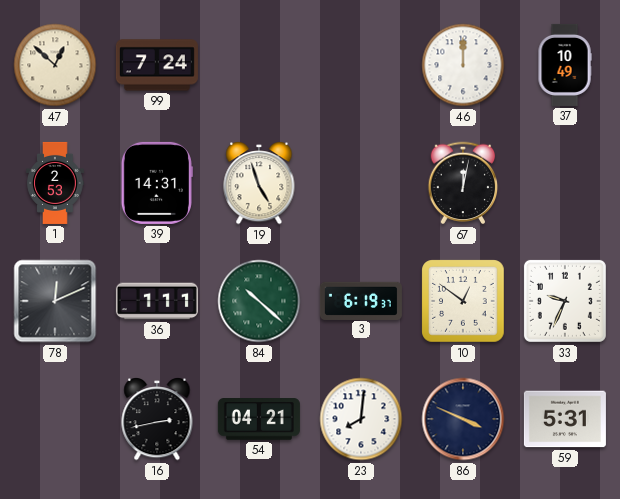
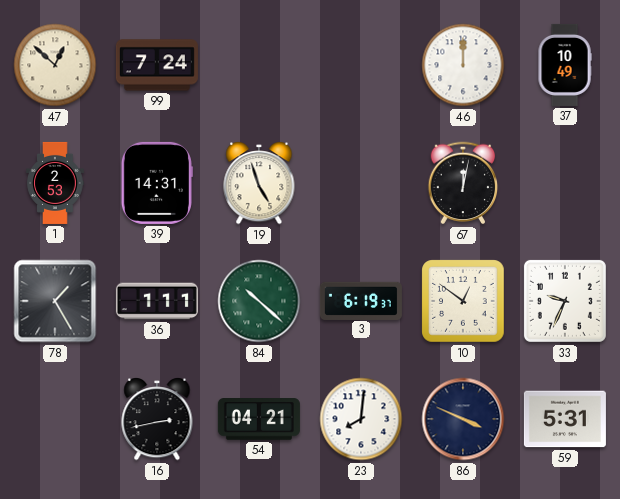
78: 12:11 -> 1:25
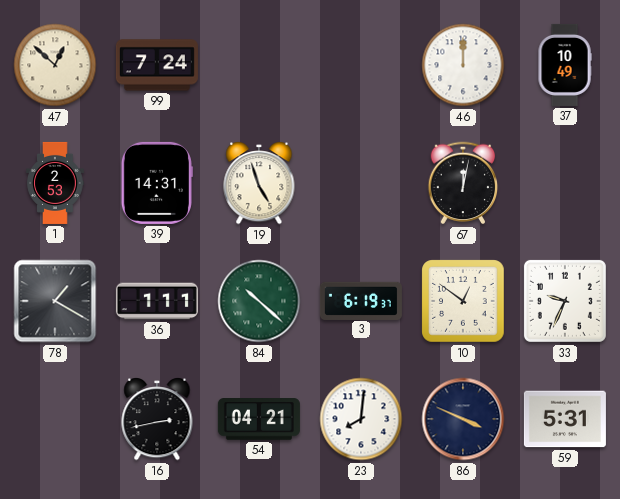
78: 1:25 -> 1:20
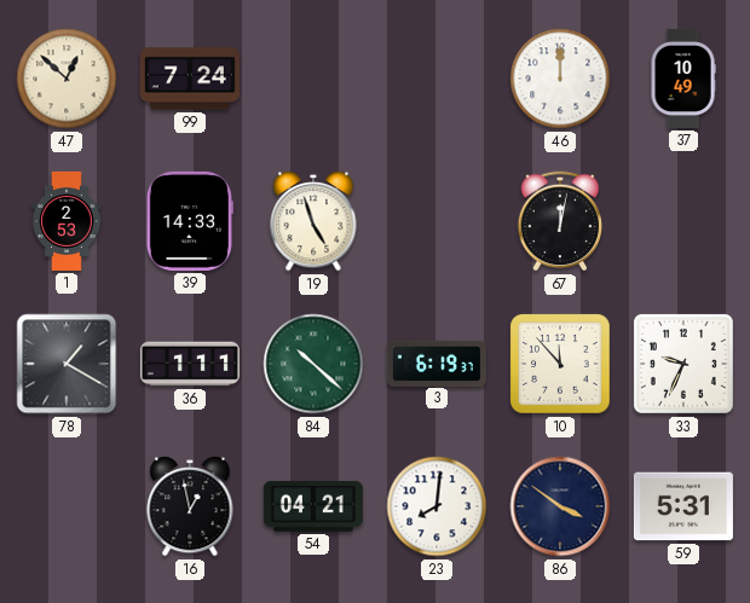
39: 14:31 -> 14:33
10: 12:51 -> 11:53
16: 2:43 -> 12:58
86: 3:49 -> 3:51
